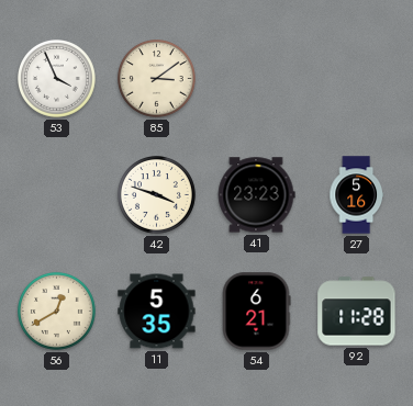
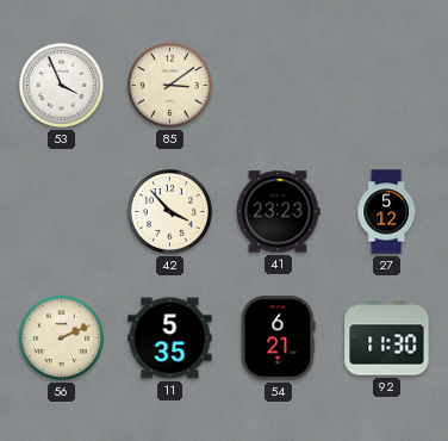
42: 3:48 -> 3:53
27: 5:16 -> 5:12
56: 12:40 -> 2:11
92: 11:28 -> 11:30
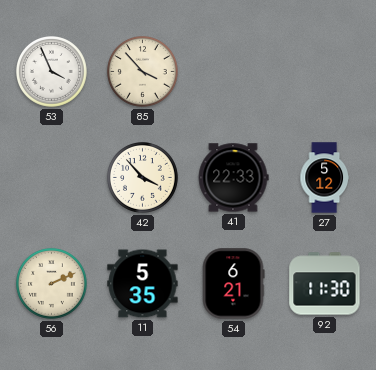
85: 3:09 -> 3:53
41: 23:23 -> 22:33
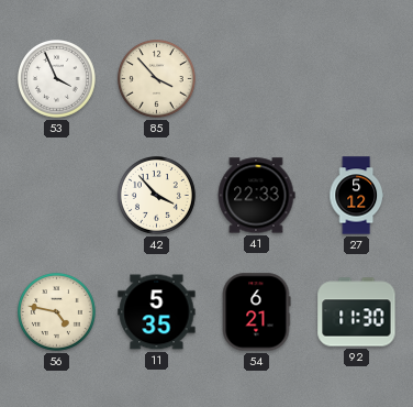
56: 2:11 -> 4:47
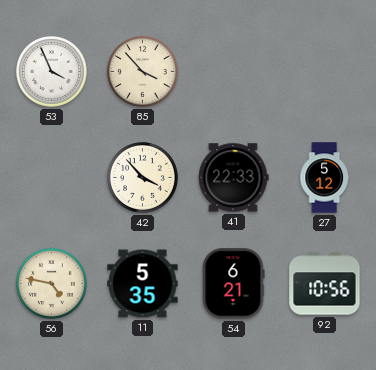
92: 11:30 -> 10:56
